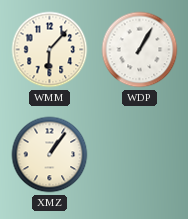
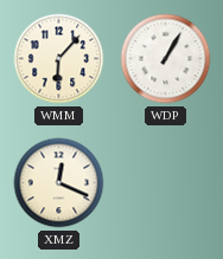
XMZ: 1:06 -> 12:19
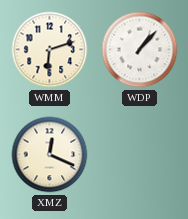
WMM: 6:07 -> 6:12
WDP: 1:05 -> 1:07
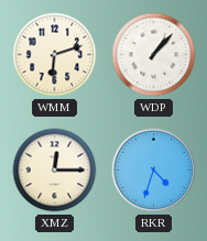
XMZ: 12:19 -> 12:15
RKR: none -> 4:33
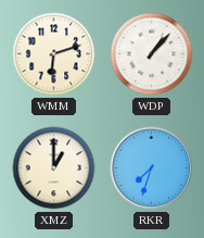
XMZ: 12:15 -> 1:00
RKR: 4:33 -> 7:33
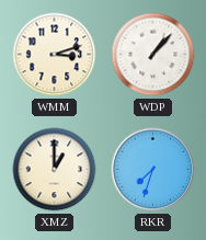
WMM: 6:12 -> 3:12
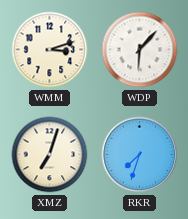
WDP: 1:07 -> 6:07
XMZ: 1:00 -> 7:03
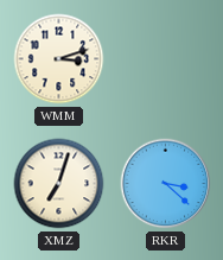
WDP: 6:07 -> none
RKR: 7:33 -> 3:22
